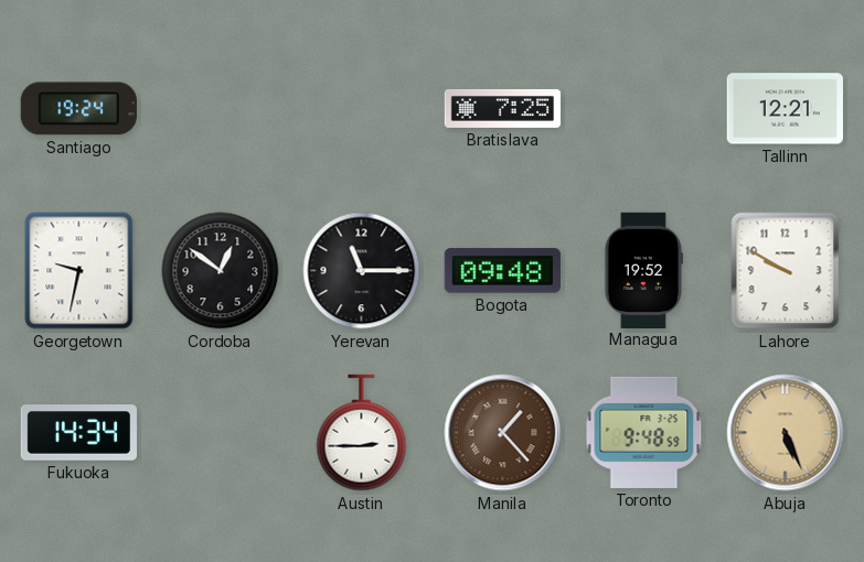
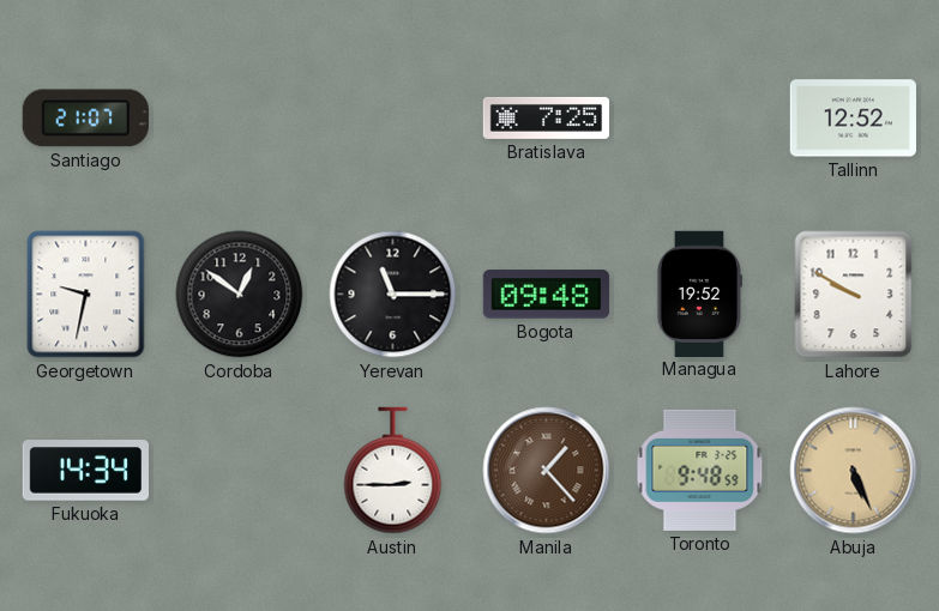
Santiago: 19:24 -> 21:07
Tallinn: 12:21 -> 12:52
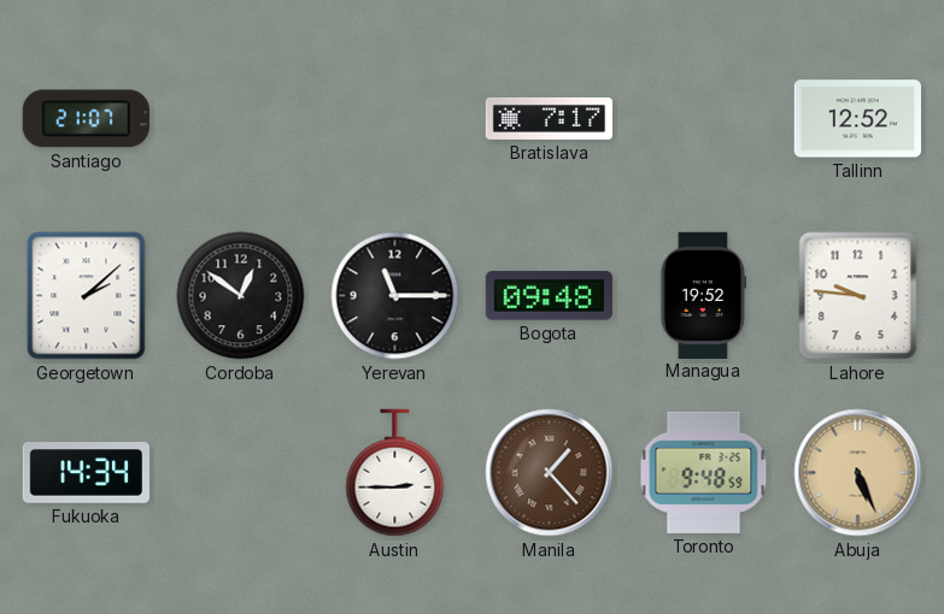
Bratislava: 7:25 -> 7:17
Georgetown: 9:32 -> 2:08
Lahore: 9:50 -> 9:46
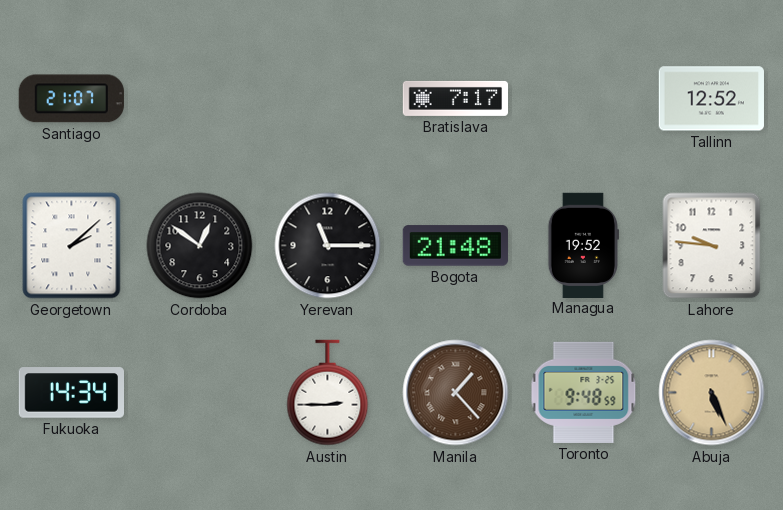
Bogota: 09:48 -> 21:48
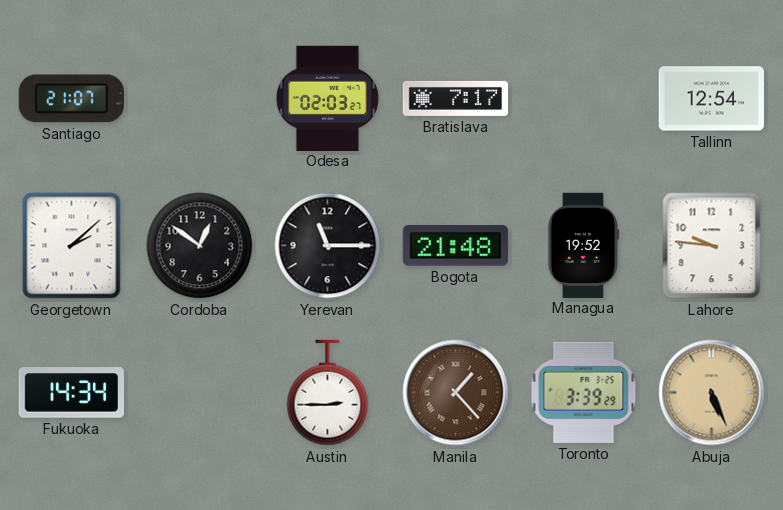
Odesa: none -> 02:03
Tallinn: 12:52 -> 12:54
Toronto: 9:48 -> 3:39
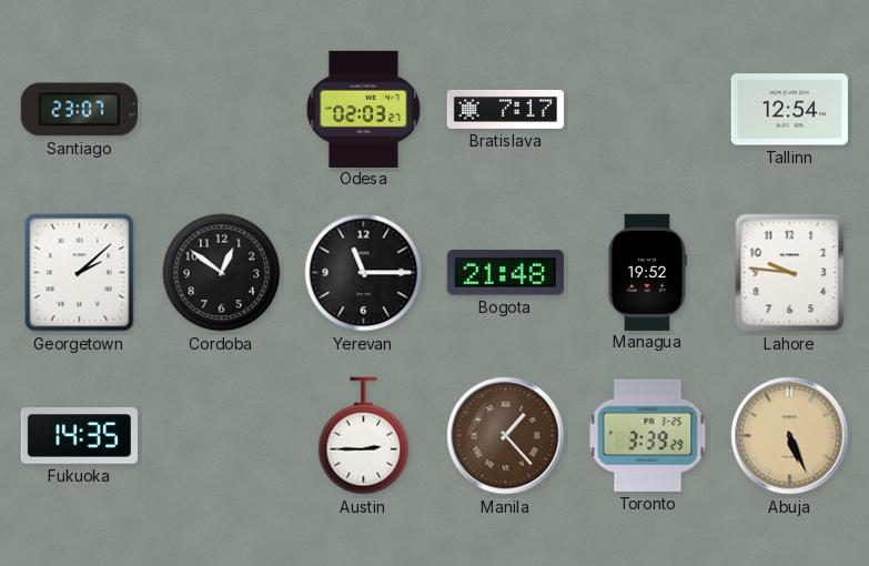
Santiago: 21:07 -> 23:07
Fukuoka: 14:34 -> 14:35
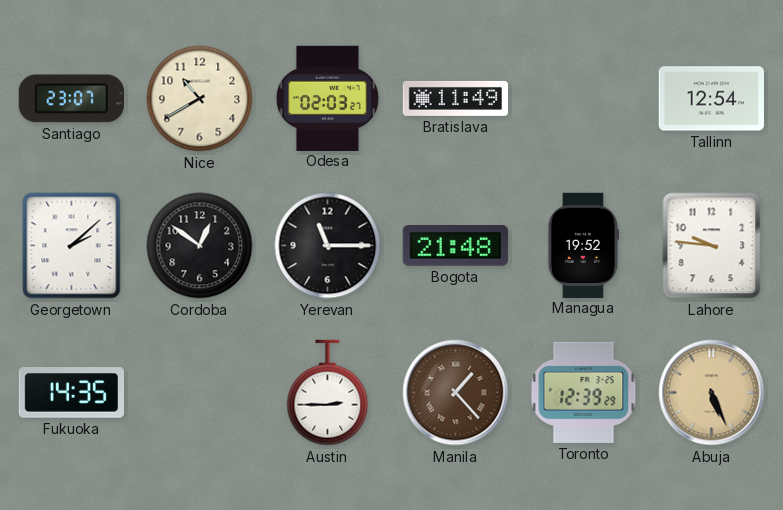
Nice: none -> 10:40
Bratislava: 7:17 -> 11:49
Toronto: 3:39 -> 12:39
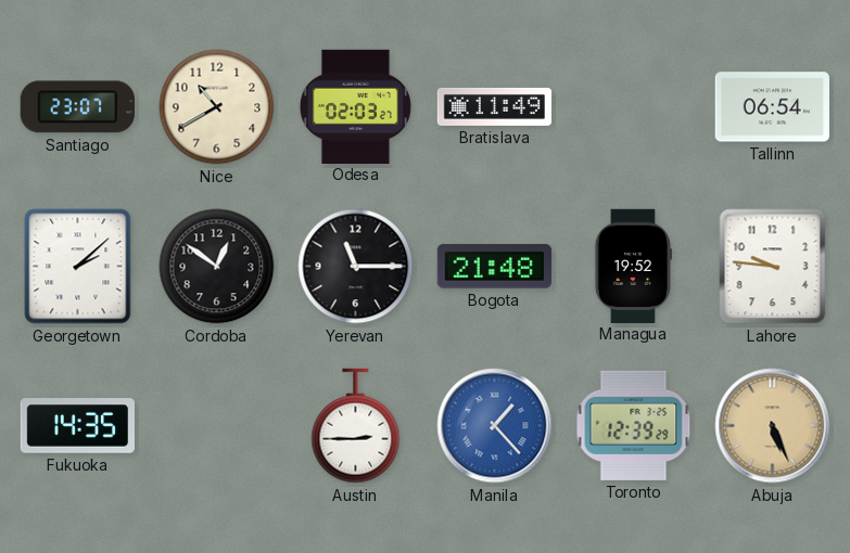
Tallinn: 12:54 -> 06:54
Manila dial: brown -> blue
